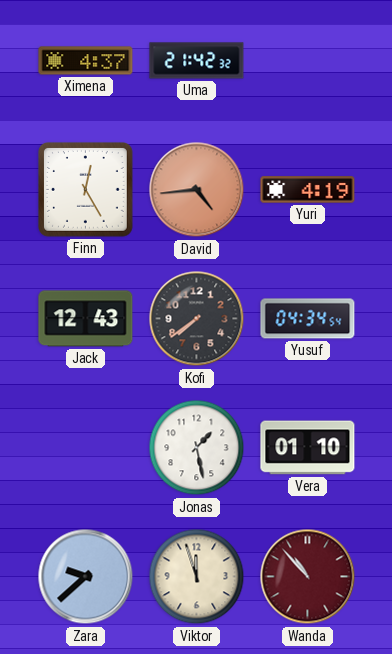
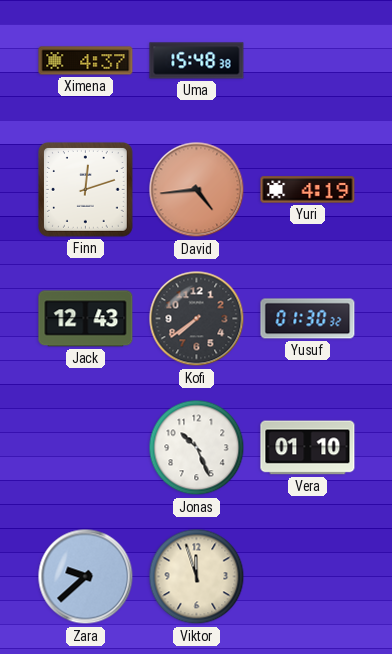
Uma: 21:42 -> 15:48
Finn: 12:25 -> 12:12
Yusuf: 04:34 -> 01:30
Jonas: 1:28 -> 10:26
Wanda: 10:53 -> none
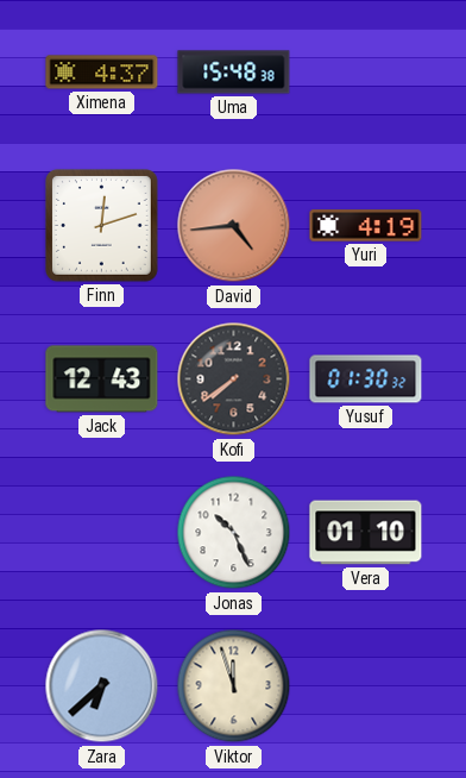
Zara: 9:38 -> 6:38
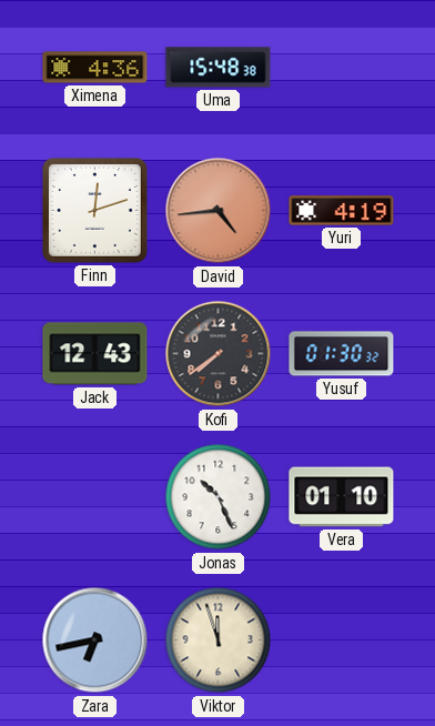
Ximena: 4:37 -> 4:36
Zara: 6:38 -> 6:43
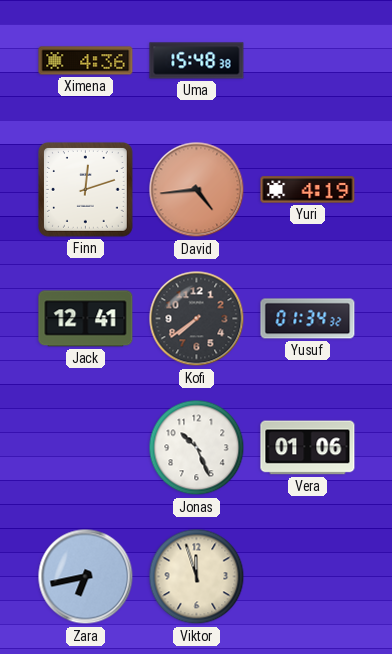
Jack: 12:43 -> 12:41
Yusuf: 01:30 -> 01:34
Vera: 01:10 -> 01:06
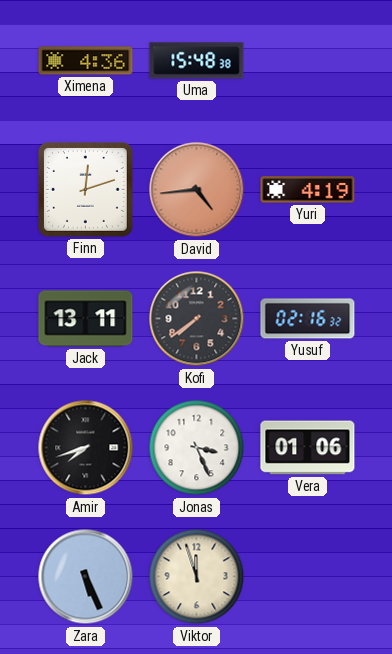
Jack: 12:41 -> 13:11
Yusuf: 01:34 -> 02:16
Amir: none -> 7:42
Jonas: 10:26 -> 3:26
Zara: 6:43 -> 5:26
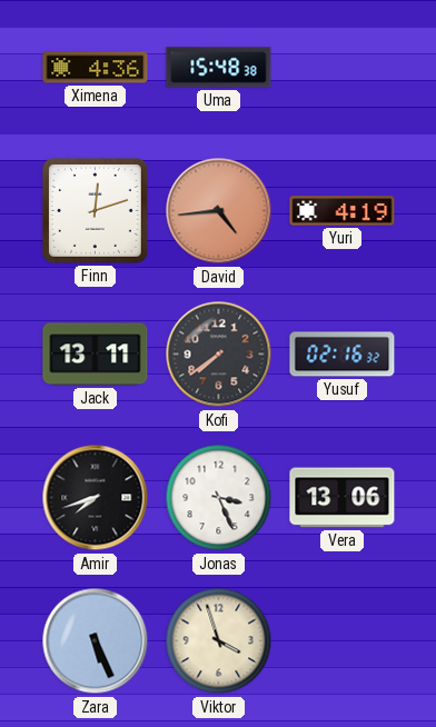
Vera: 01:06 -> 13:06
Viktor: 11:57 -> 3:57
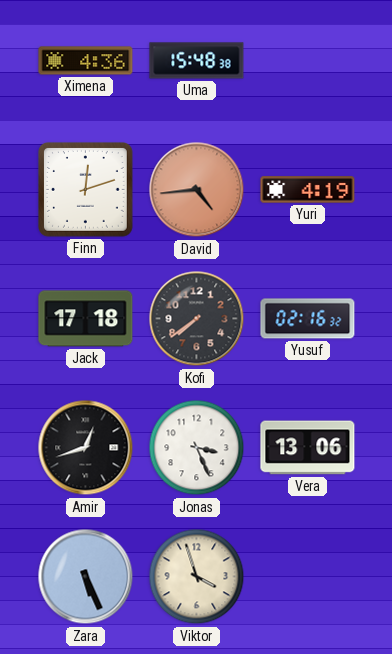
Jack: 13:11 -> 17:18
Amir: 7:42 -> 12:42
